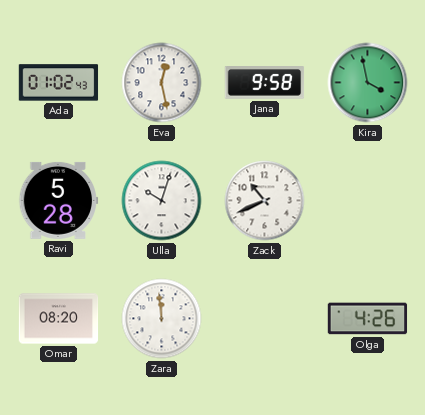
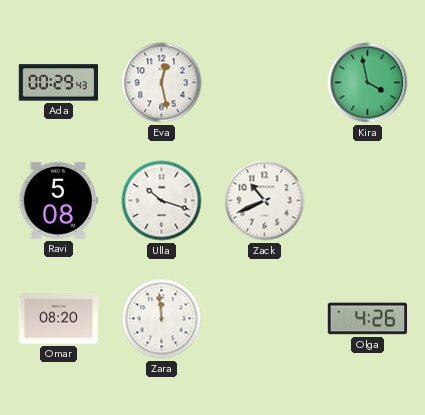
Ada: 01:02 -> 00:29
Jana: 9:58 -> none
Ravi: 5:28 -> 5:08
Ulla: 10:03 -> 10:18
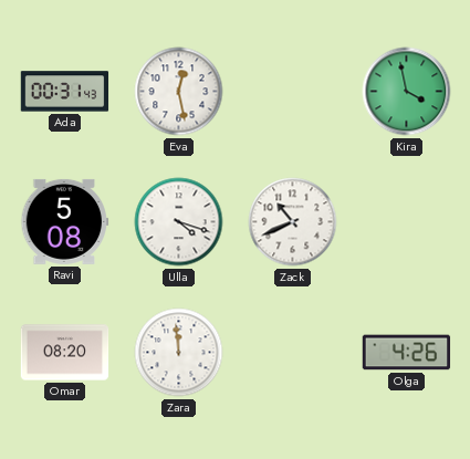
Ada: 00:29 -> 00:31
Ulla: 10:18 -> 4:18
